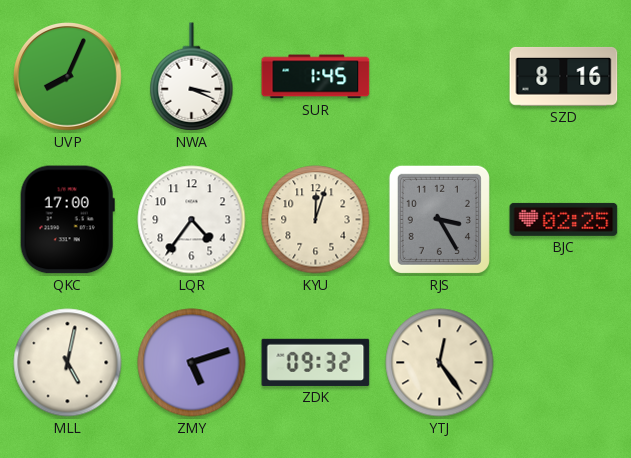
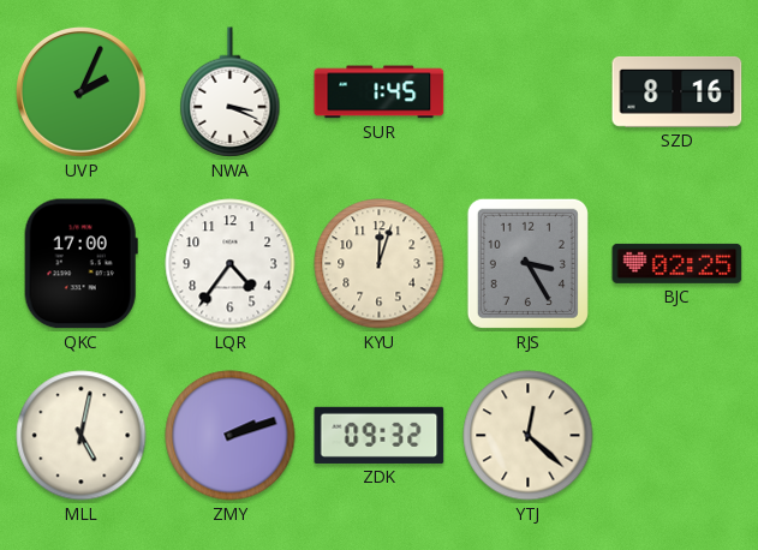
UVP: 8:04 -> 2:04
ZMY: 5:12 -> 2:12
YTJ: 12:24 -> 12:22
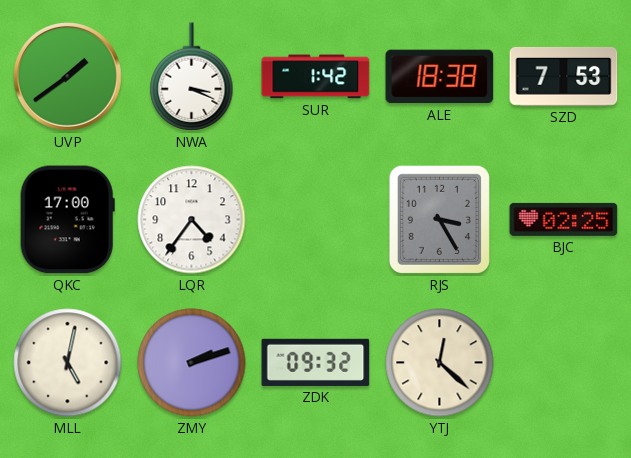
UVP: 2:04 -> 1:39
SUR: 1:45 -> 1:42
ALE: none -> 18:38
SZD: 8:16 -> 7:53
KYU: 12:03 -> none
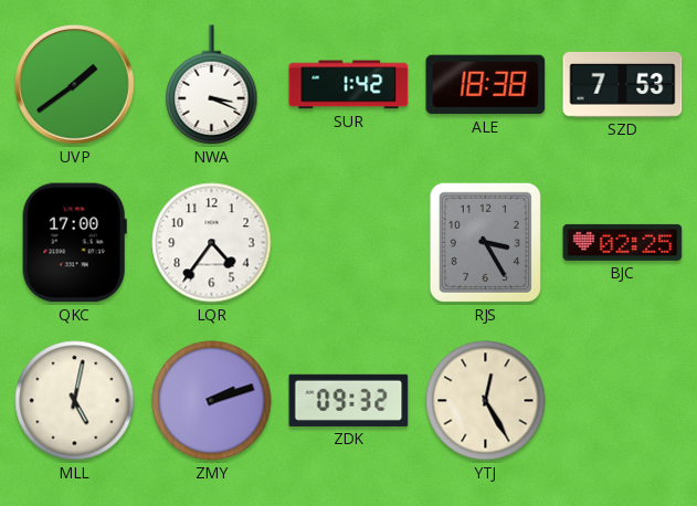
YTJ: 12:22 -> 12:25
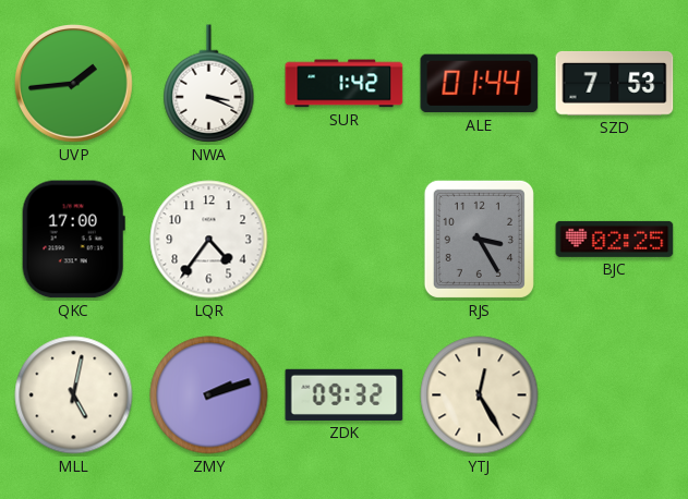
UVP: 1:39 -> 1:44
ALE: 18:38 -> 01:44
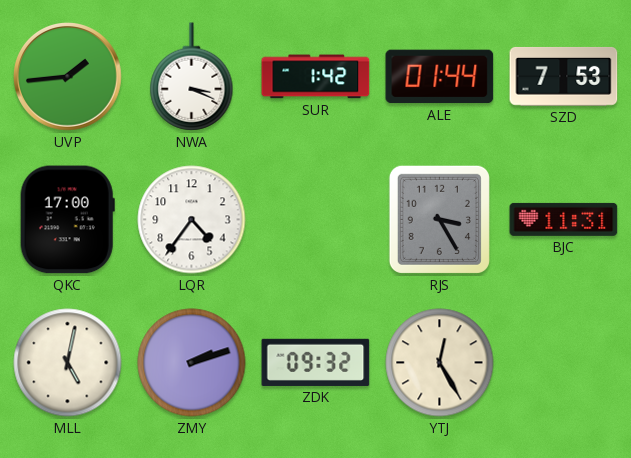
BJC: 02:25 -> 11:31
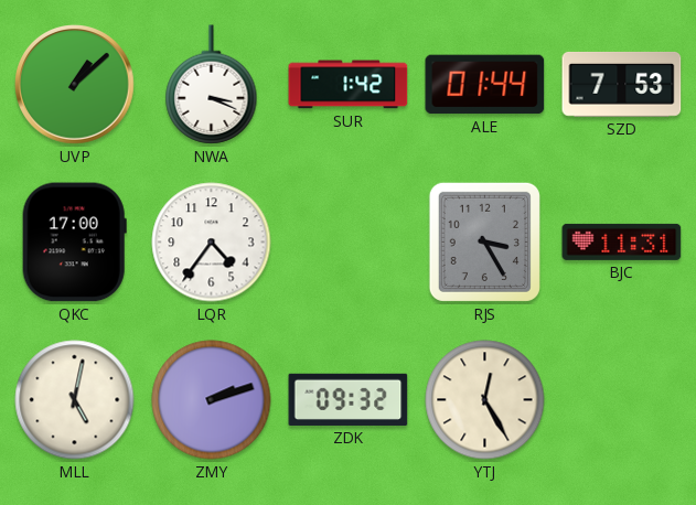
UVP: 1:44 -> 1:08
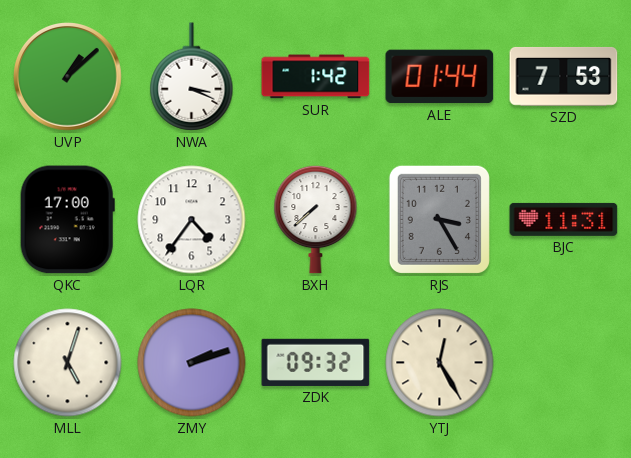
BXH: none -> 7:38
MLL: 5:02 -> 5:03
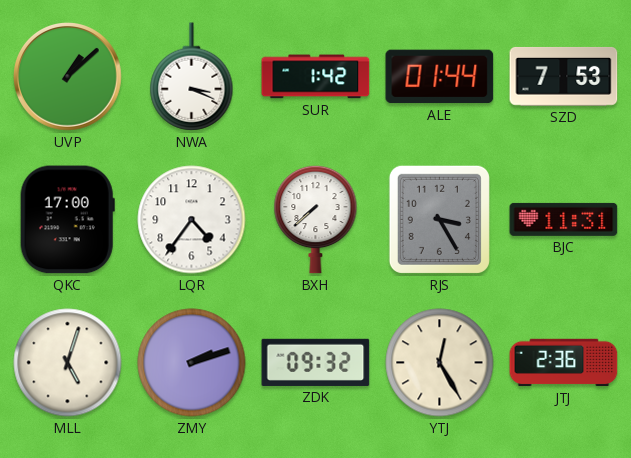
JTJ: none -> 2:36
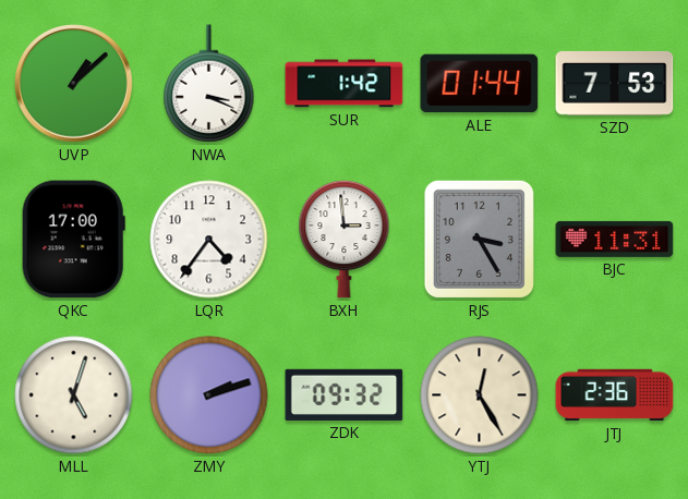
BXH: 7:38 -> 2:59
